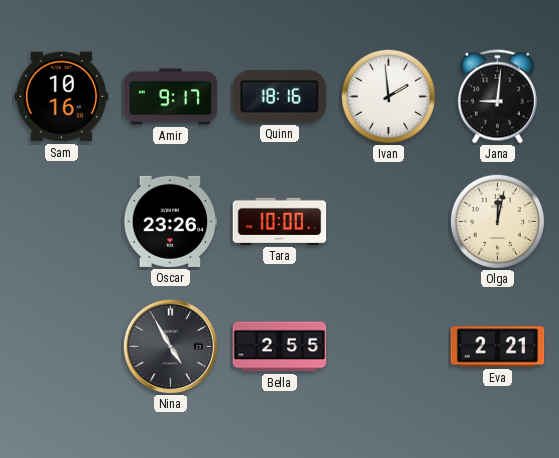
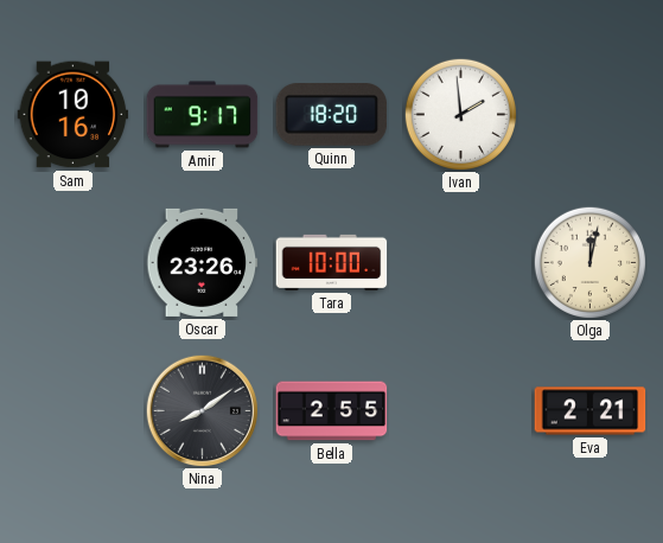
Quinn: 18:16 -> 18:20
Jana: 9:01 -> none
Nina: 4:55 -> 8:09
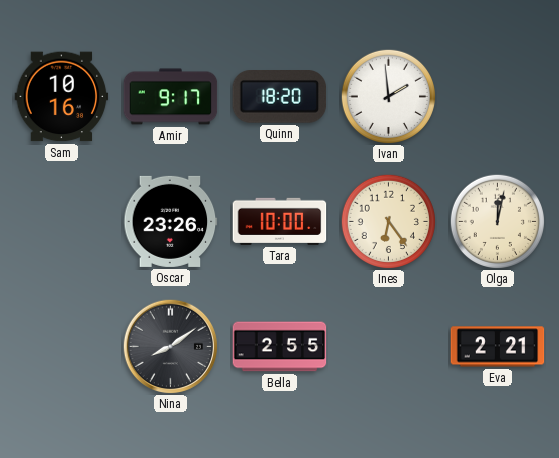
Ines: none -> 6:24
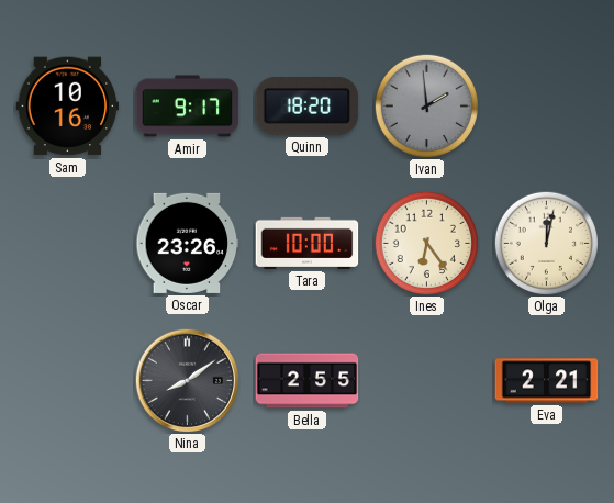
Ivan dial: white -> grey
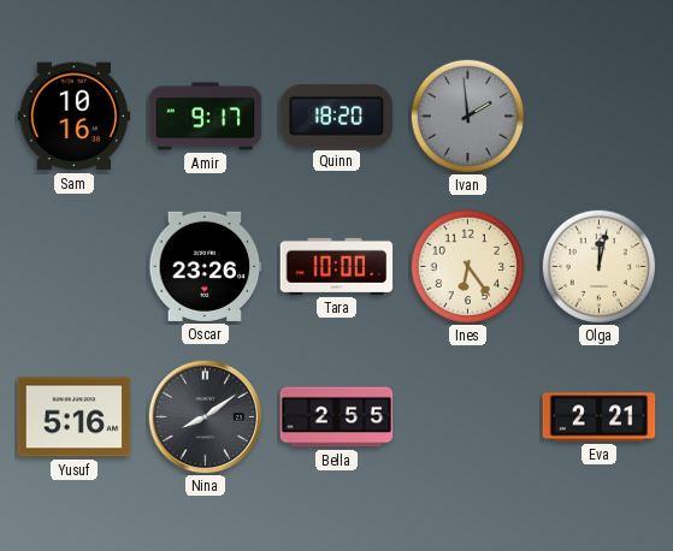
Yusuf: none -> 5:16
